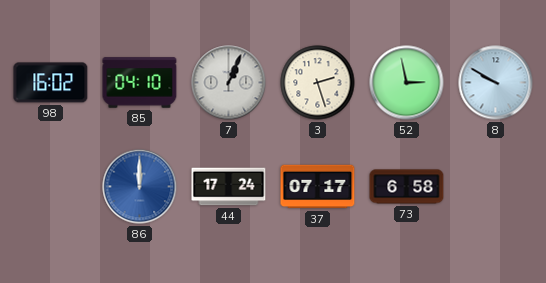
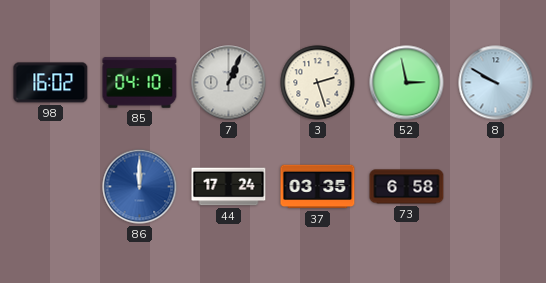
37: 07:17 -> 03:35
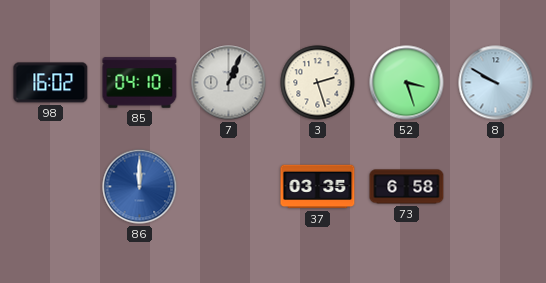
52: 2:58 -> 3:27
44: 17:24 -> none
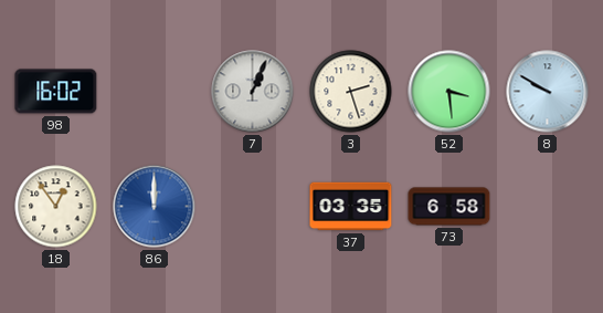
85: 04:10 -> none
52: 3:27 -> 3:29
18: none -> 12:54
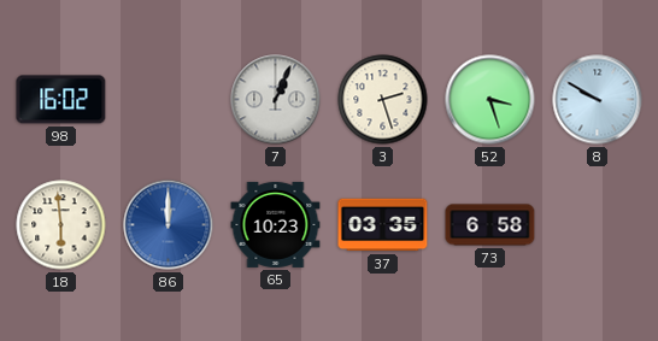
52: 3:29 -> 3:27
18: 12:54 -> 5:59
65: none -> 10:23
